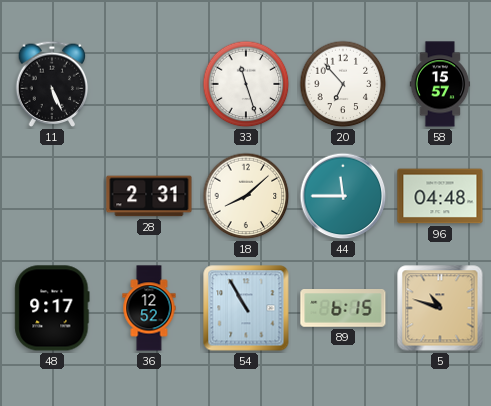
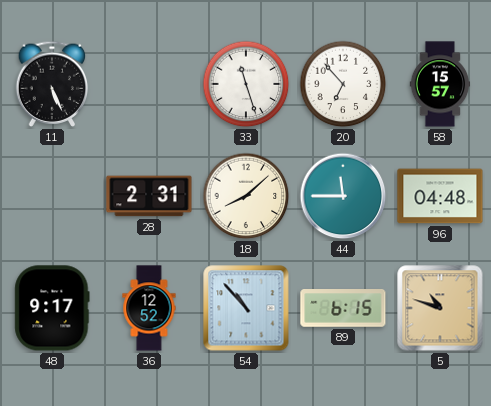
54: 10:55 -> 10:53
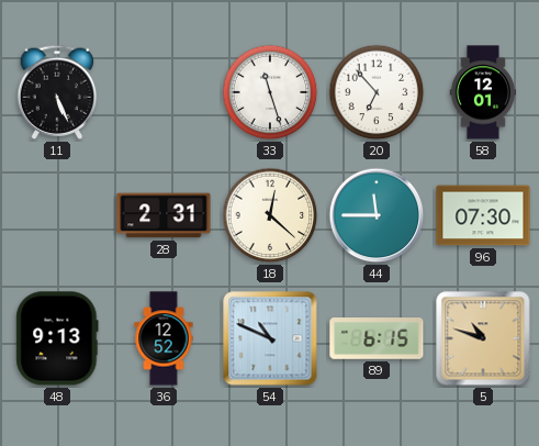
58: 15:57 -> 12:01
18: 8:08 -> 12:22
96: 04:48 -> 07:30
48: 9:17 -> 9:13
54: 10:53 -> 10:49
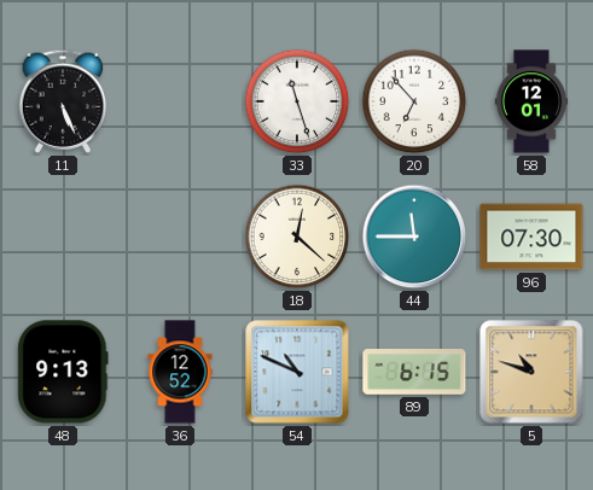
28: 2:31 -> none
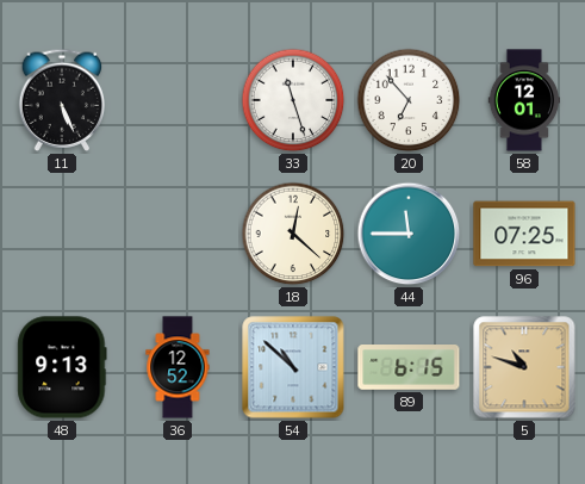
96: 07:30 -> 07:25
54: 10:49 -> 10:52
